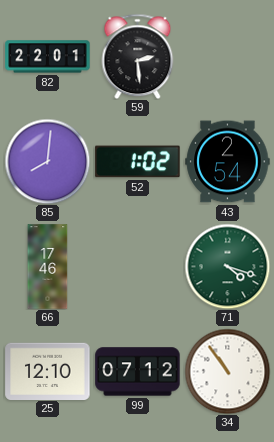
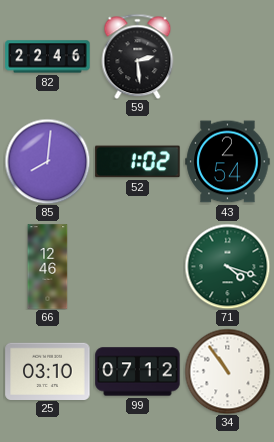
82: 22:01 -> 22:46
66: 17:46 -> 12:46
25: 12:10 -> 03:10
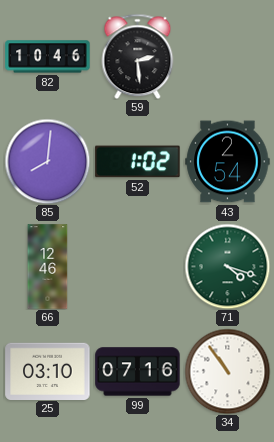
82: 22:46 -> 10:46
99: 07:12 -> 07:16
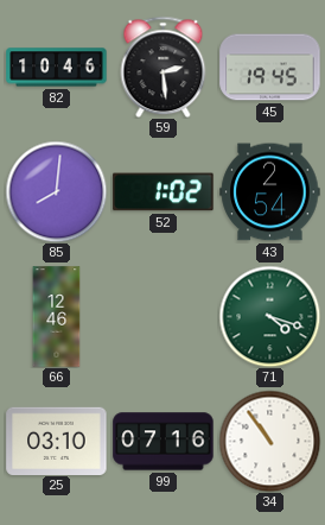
45: none -> 19:45
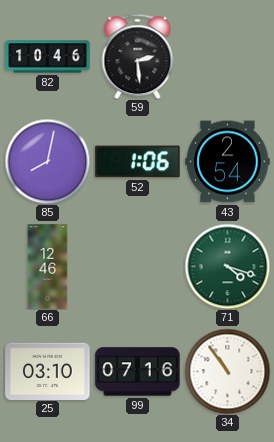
45: 19:45 -> none
85: 8:01 -> 8:02
52: 1:02 -> 1:06
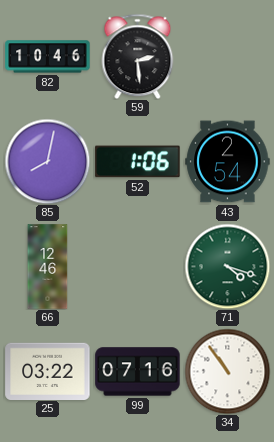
25: 03:10 -> 03:22
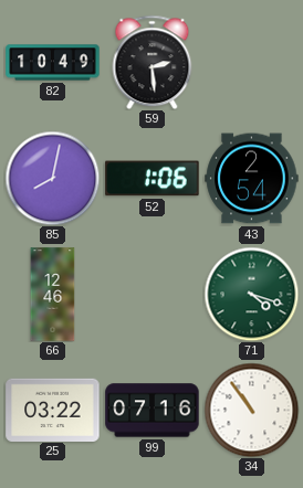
82: 10:46 -> 10:49
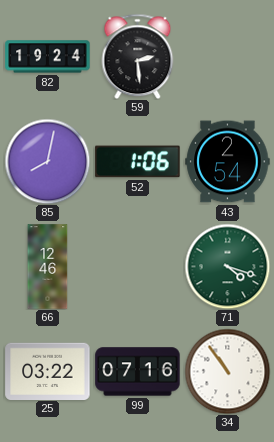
82: 10:49 -> 19:24
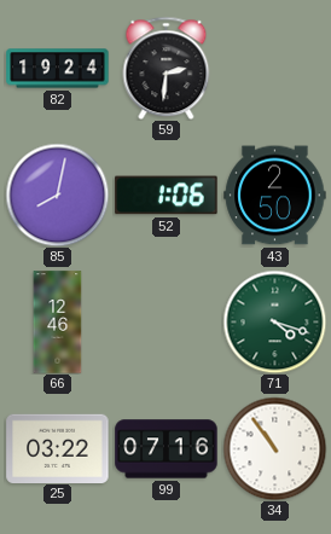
59: 2:29 -> 2:31
43: 2:54 -> 2:50
